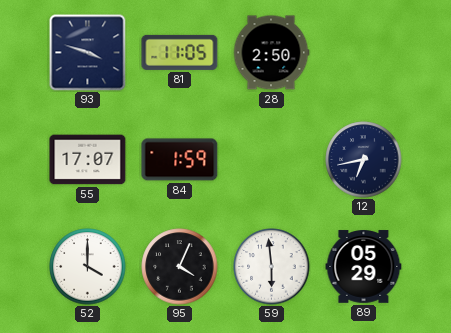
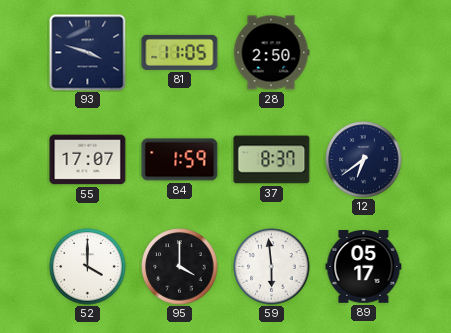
37: none -> 8:37
12: 6:43 -> 6:39
95: 4:04 -> 4:00
89: 05:29 -> 05:17
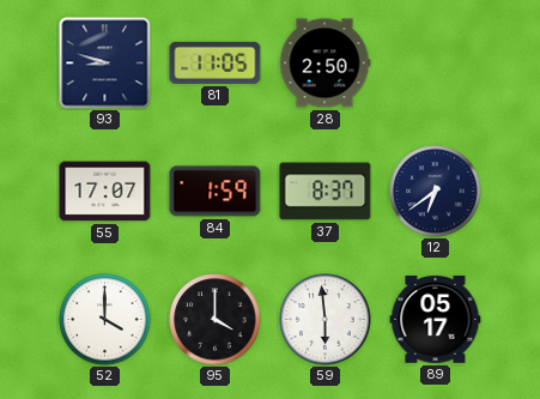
93: 3:48 -> 8:48
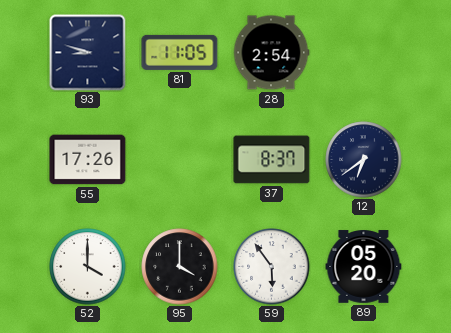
28: 2:50 -> 2:54
55: 17:07 -> 17:26
84: 1:59 -> none
59: 5:59 -> 5:54
89: 05:17 -> 05:20
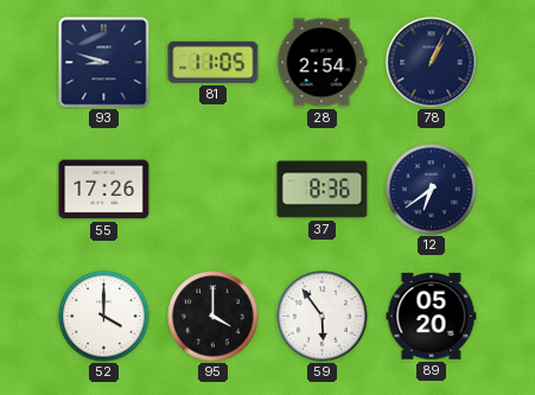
78: none -> 1:04
37: 8:37 -> 8:36
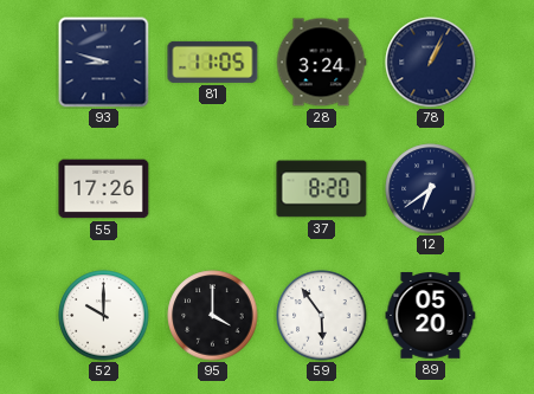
28: 2:54 -> 3:24
37: 8:36 -> 8:20
52: 4:00 -> 10:00
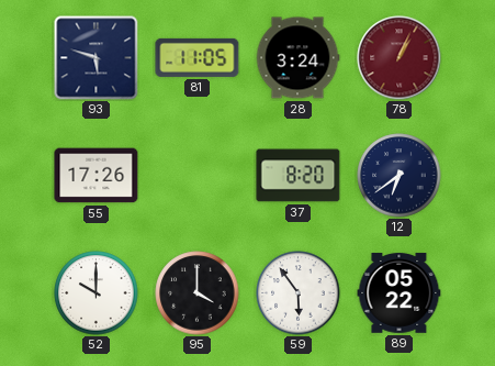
93: 8:48 -> 5:48
78 dial: navy -> burgundy
89: 05:20 -> 05:22
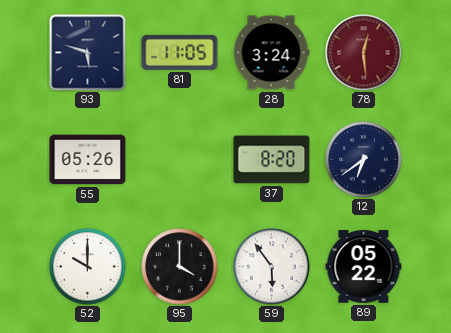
78: 1:04 -> 12:29
55: 17:26 -> 05:26
